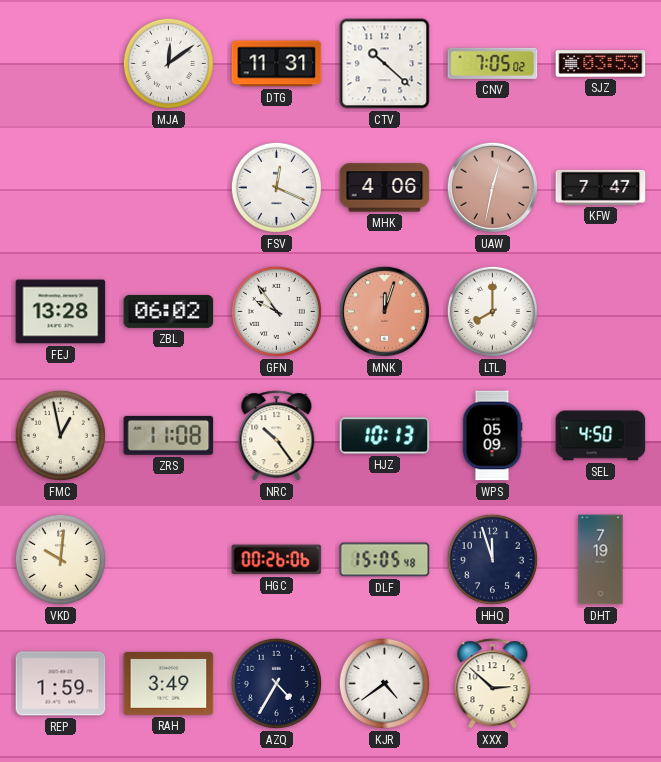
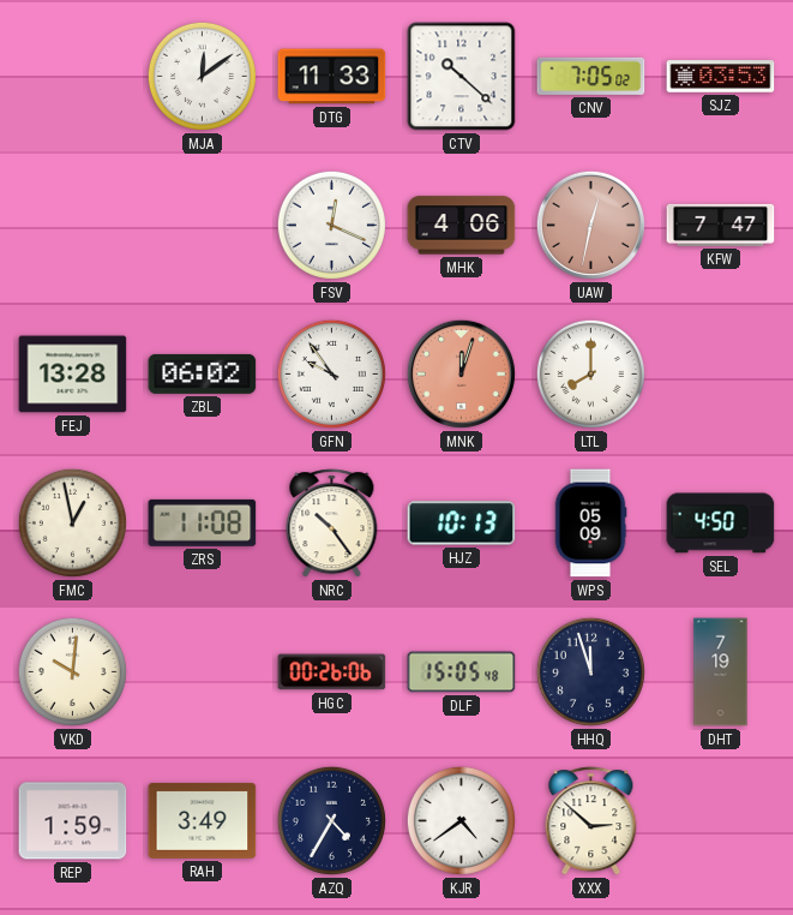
DTG: 11:31 -> 11:33
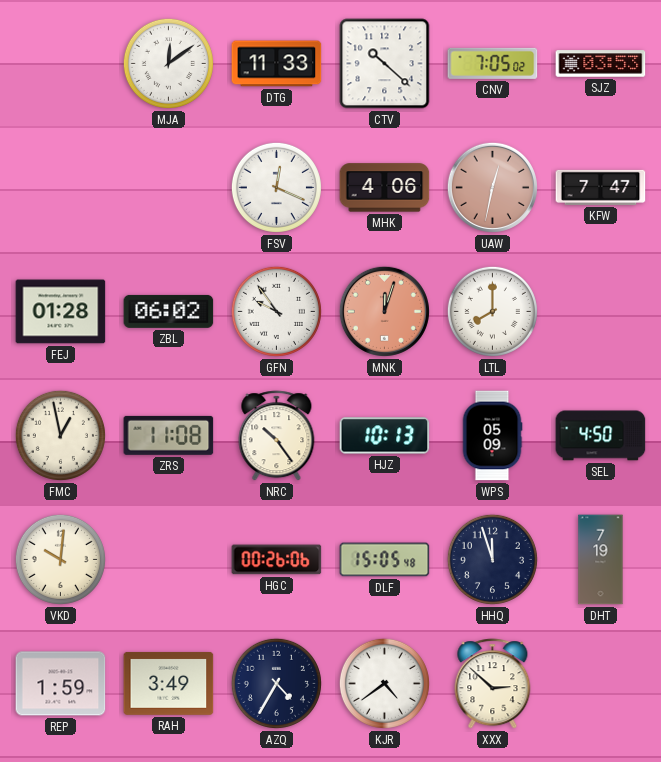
FEJ: 13:28 -> 01:28
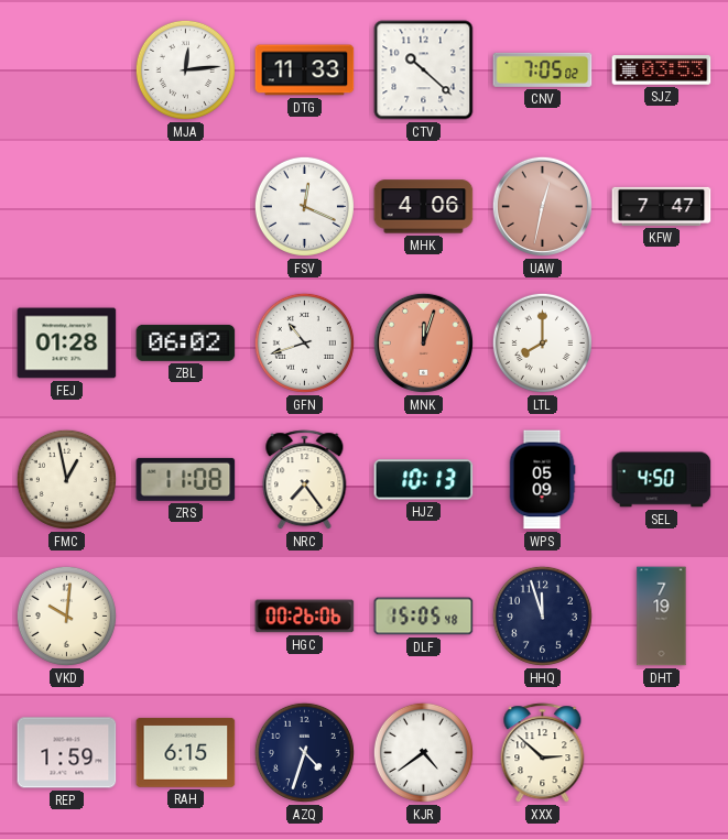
MJA: 12:09 -> 12:14
GFN: 9:54 -> 10:42
NRC: 10:24 -> 7:24
RAH: 3:49 -> 6:15
AZQ: 4:35 -> 4:33
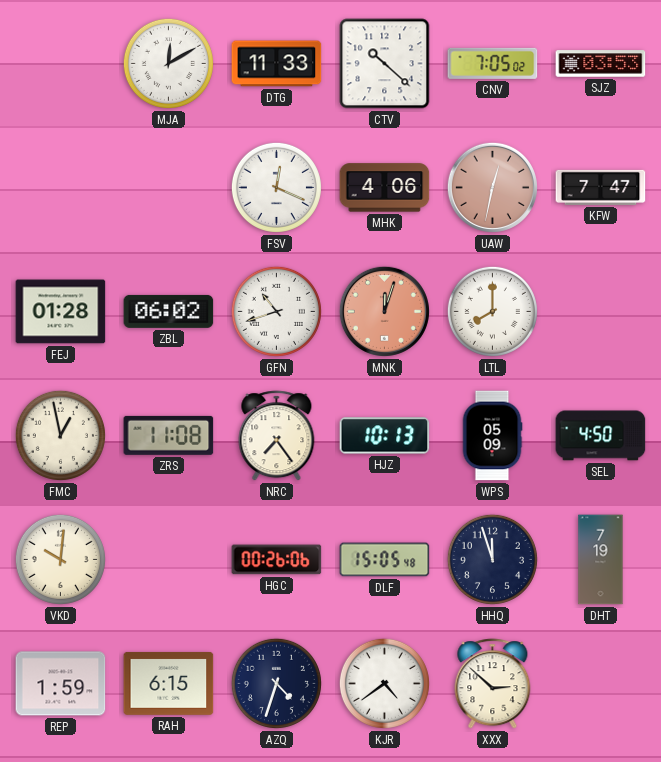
MJA: 12:14 -> 12:10
